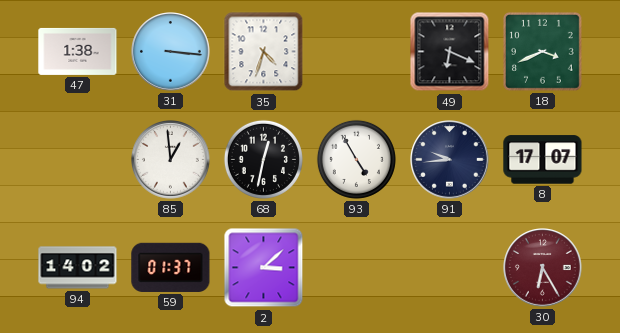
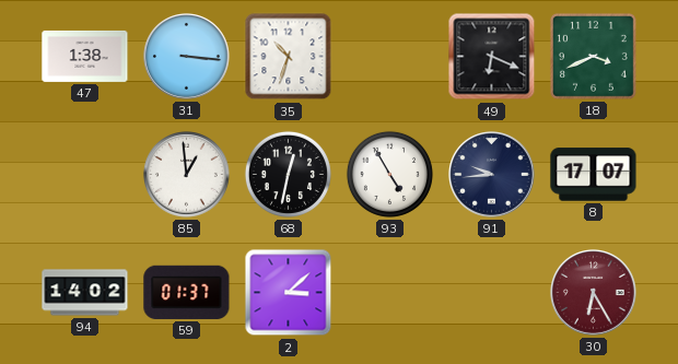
35: 4:33 -> 10:33
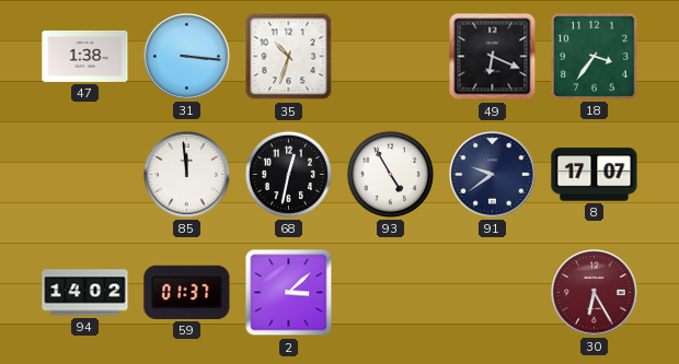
18: 3:41 -> 3:36
85: 12:59 -> 11:59
91: 9:44 -> 9:39
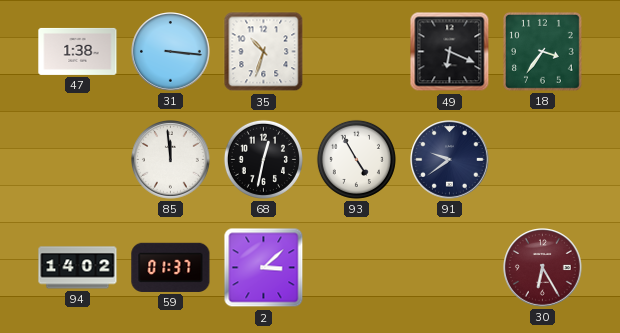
8: 17:07 -> none
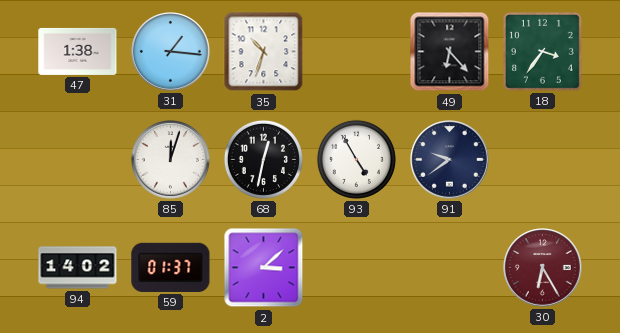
31: 3:16 -> 1:16
49: 6:19 -> 6:23
85: 11:59 -> 12:03
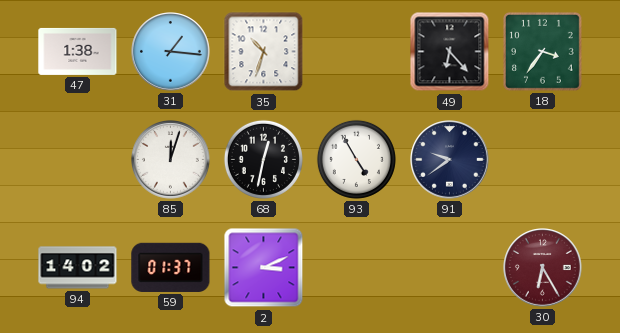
2: 3:08 -> 3:11
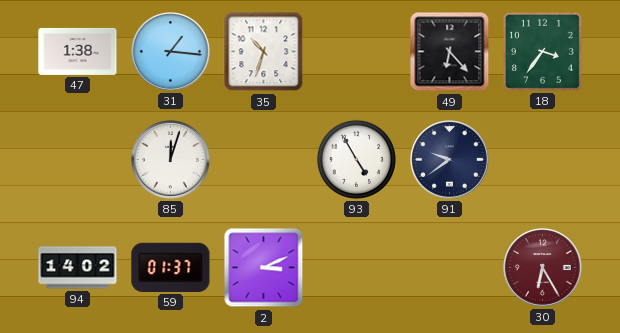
68: 12:32 -> none
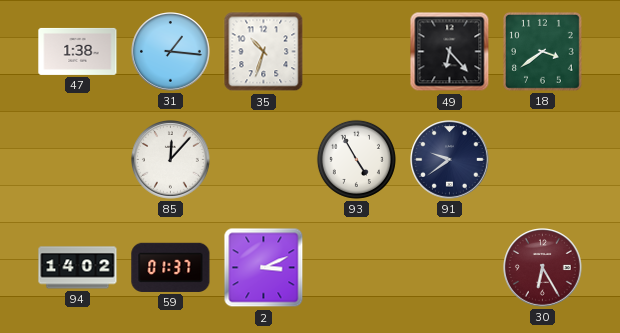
18: 3:36 -> 3:39
85: 12:03 -> 12:07
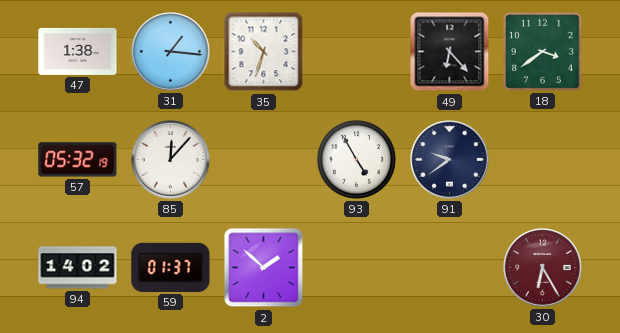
57: none -> 05:32
2: 3:11 -> 1:52
